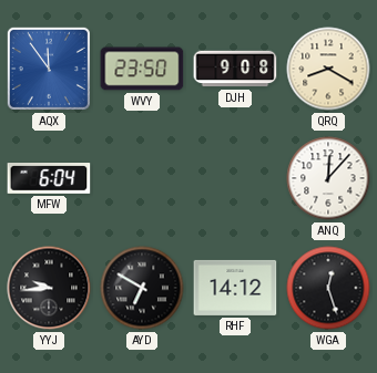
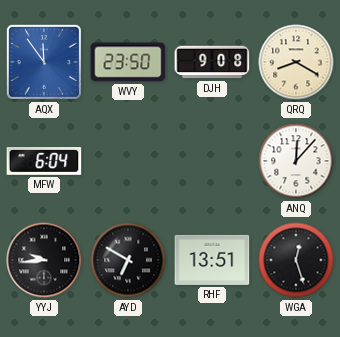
RHF: 14:12 -> 13:51
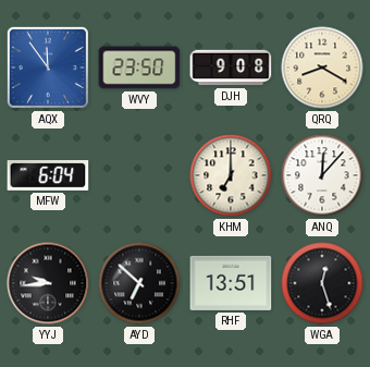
KHM: none -> 7:00
AYD: 6:50 -> 6:52
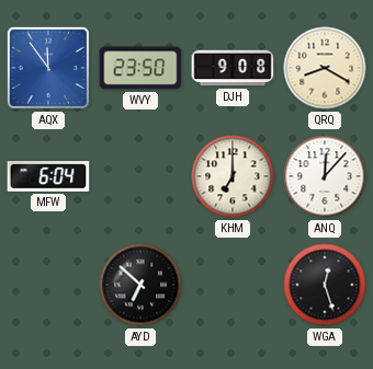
YYJ: 9:44 -> none
RHF: 13:51 -> none
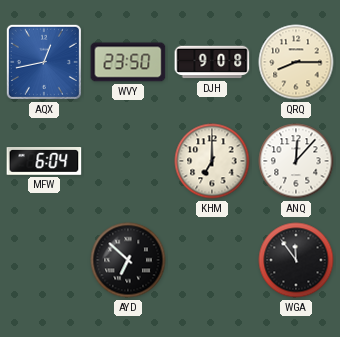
AQX: 11:54 -> 12:43
QRQ: 8:20 -> 8:15
WGA: 12:27 -> 11:54
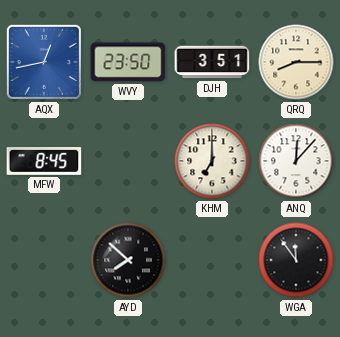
DJH: 9:08 -> 3:51
MFW: 6:04 -> 8:45
AYD: 6:52 -> 7:52
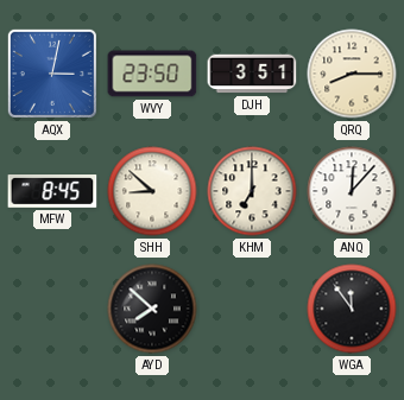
AQX: 12:43 -> 3:02
SHH: none -> 8:52
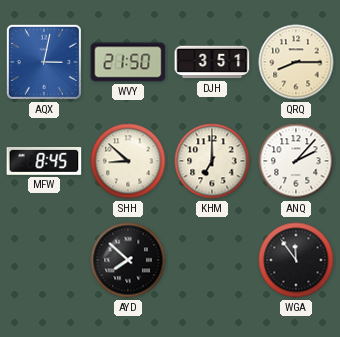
WVY: 23:50 -> 21:50
ANQ: 12:07 -> 2:07
